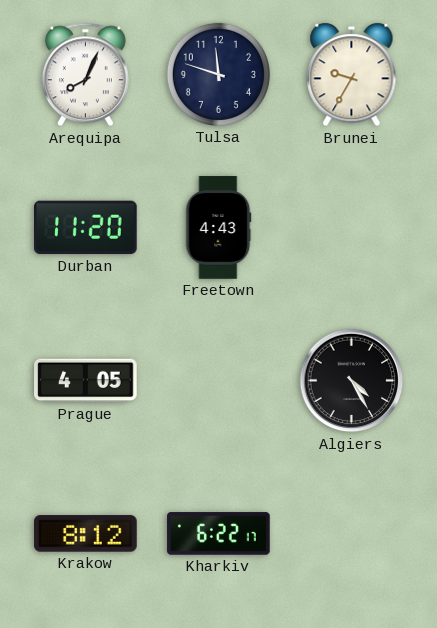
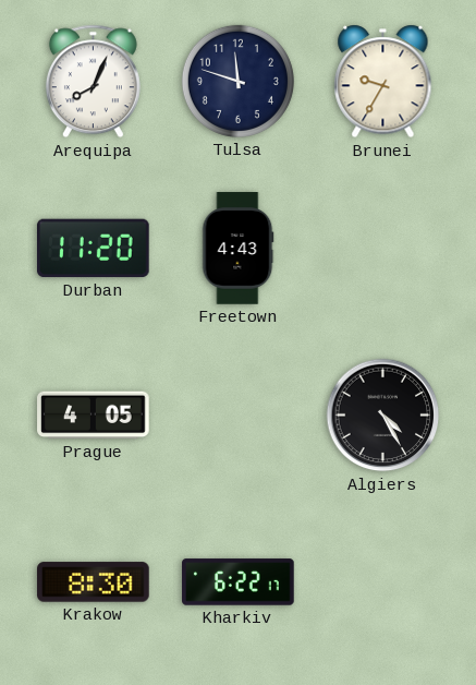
Krakow: 8:12 -> 8:30
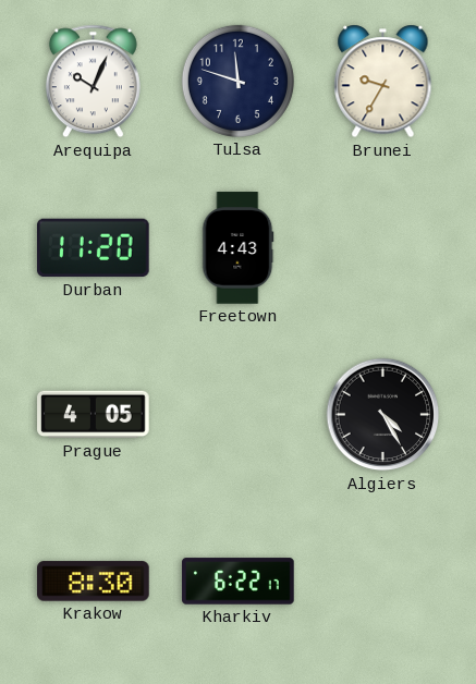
Arequipa: 8:04 -> 10:04
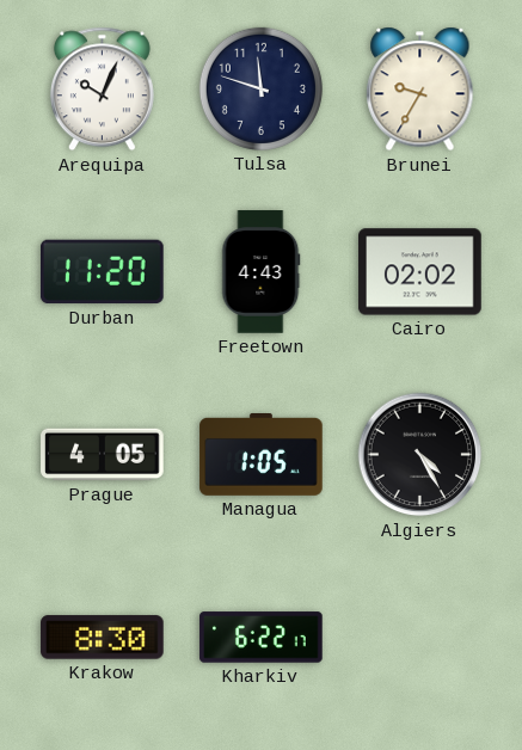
Cairo: none -> 02:02
Managua: none -> 1:05
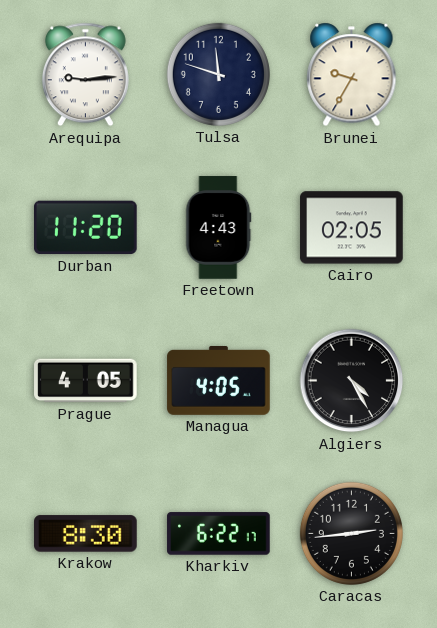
Arequipa: 10:04 -> 9:14
Cairo: 02:02 -> 02:05
Managua: 1:05 -> 4:05
Caracas: none -> 2:44
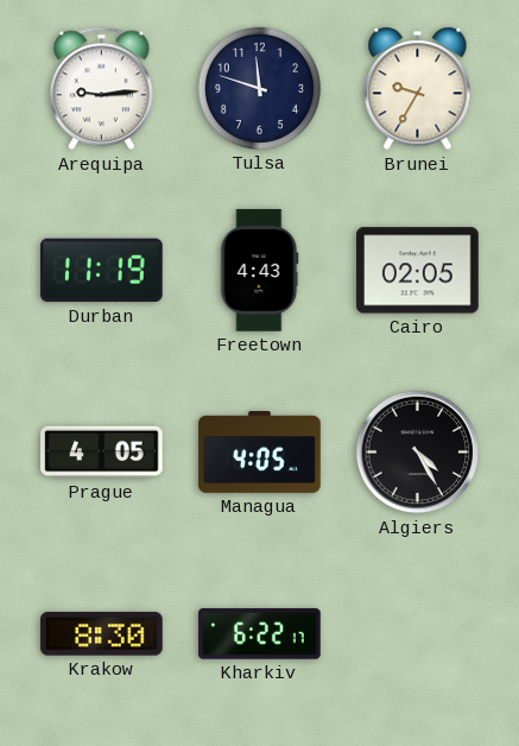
Durban: 11:20 -> 11:19
Caracas: 2:44 -> none
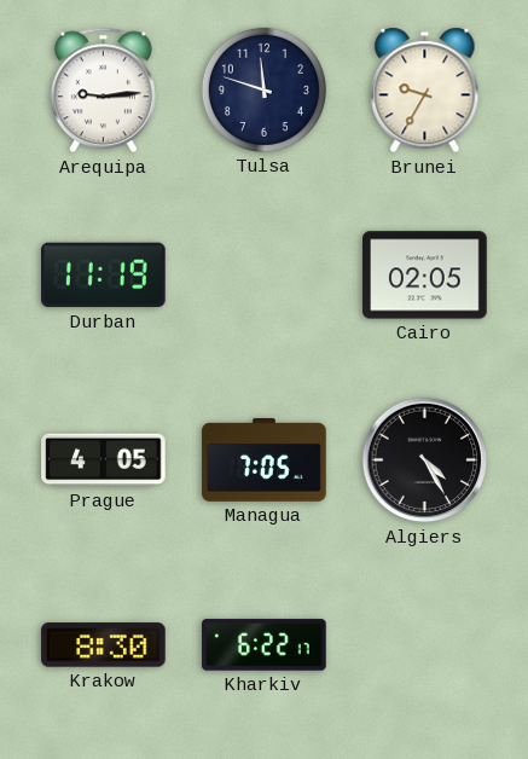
Freetown: 4:43 -> none
Managua: 4:05 -> 7:05
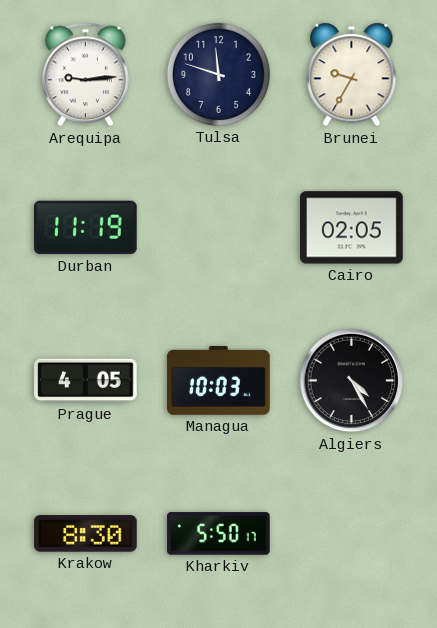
Managua: 7:05 -> 10:03
Kharkiv: 6:22 -> 5:50
